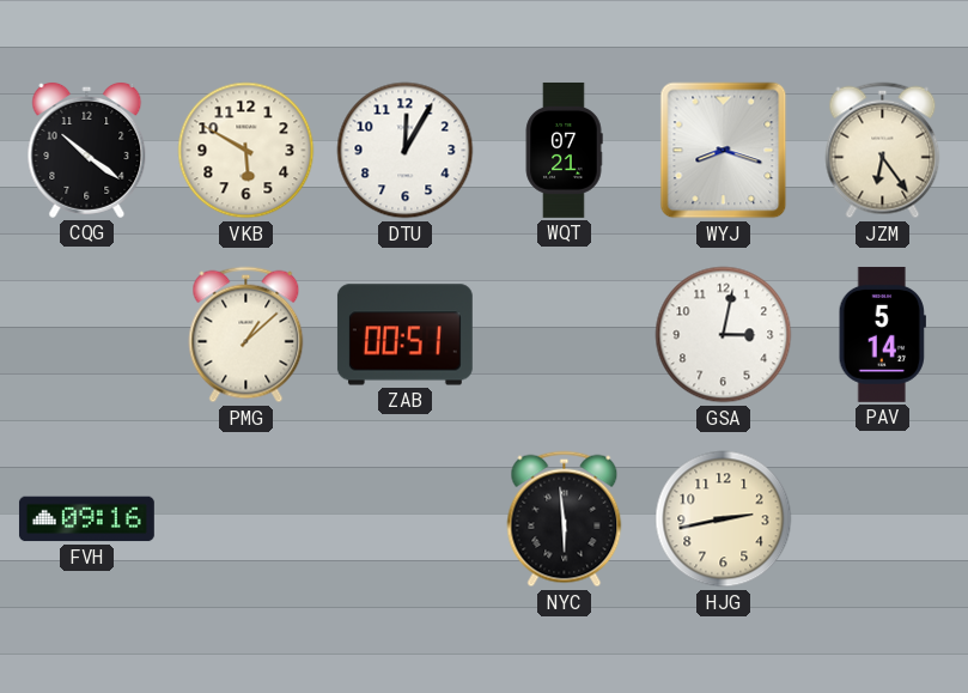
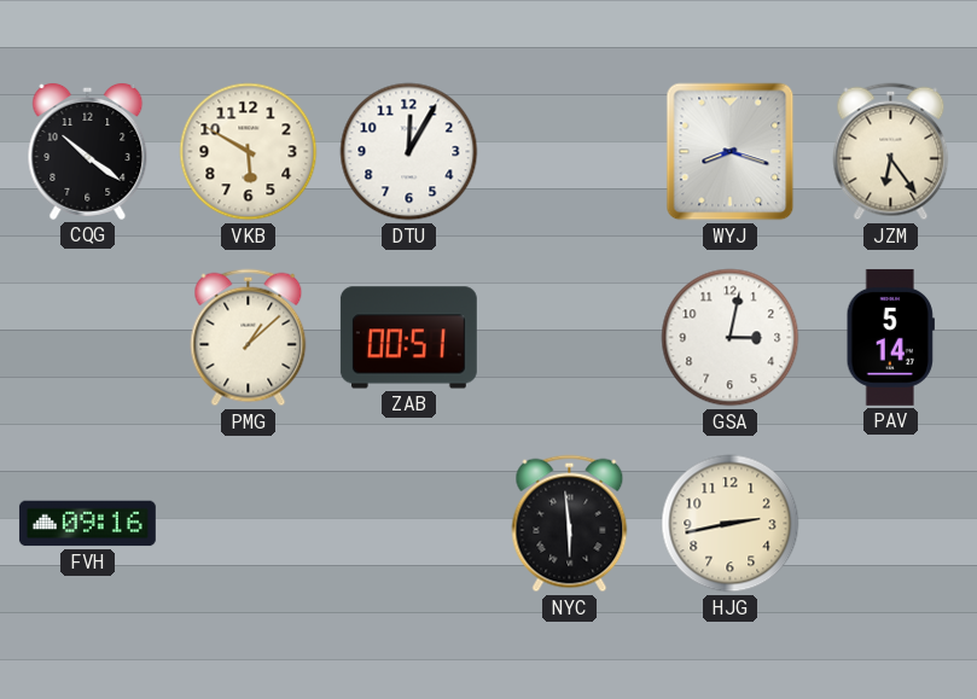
WQT: 07:21 -> none
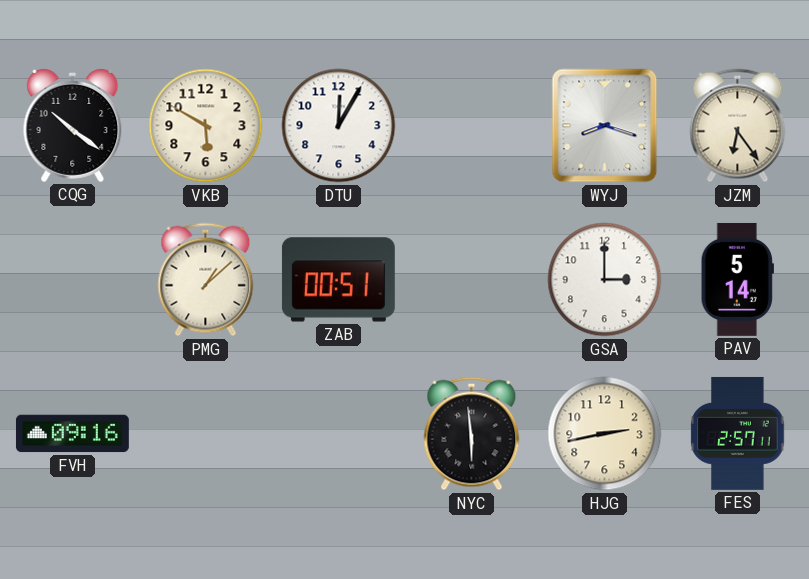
GSA: 3:02 -> 3:00
FES: none -> 2:57
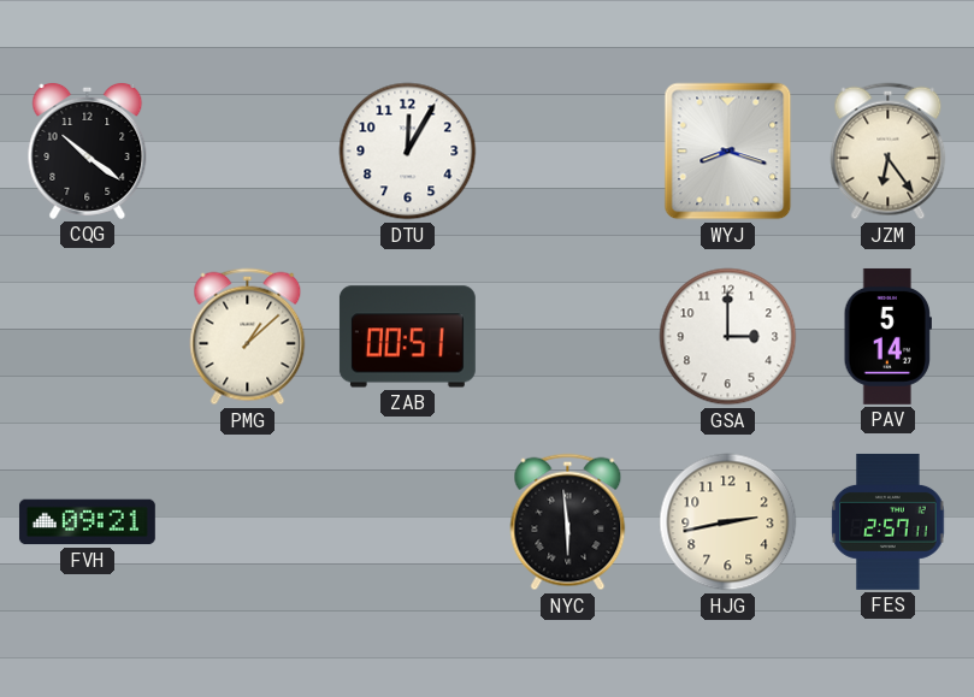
VKB: 5:50 -> none
FVH: 09:16 -> 09:21
